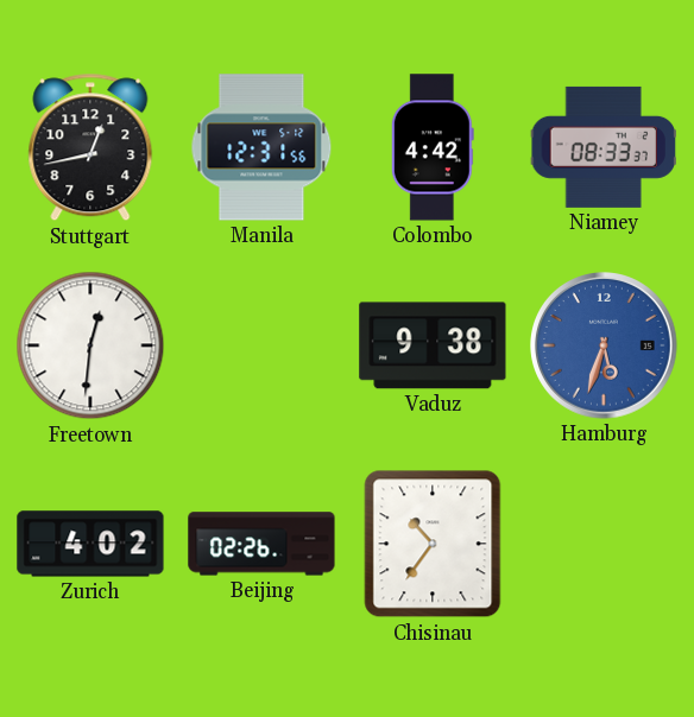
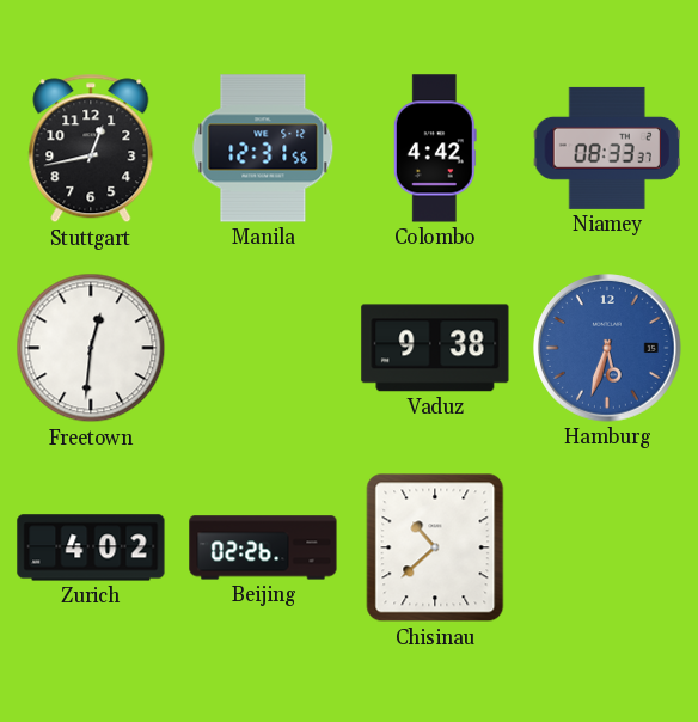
Chisinau: 10:36 -> 10:38
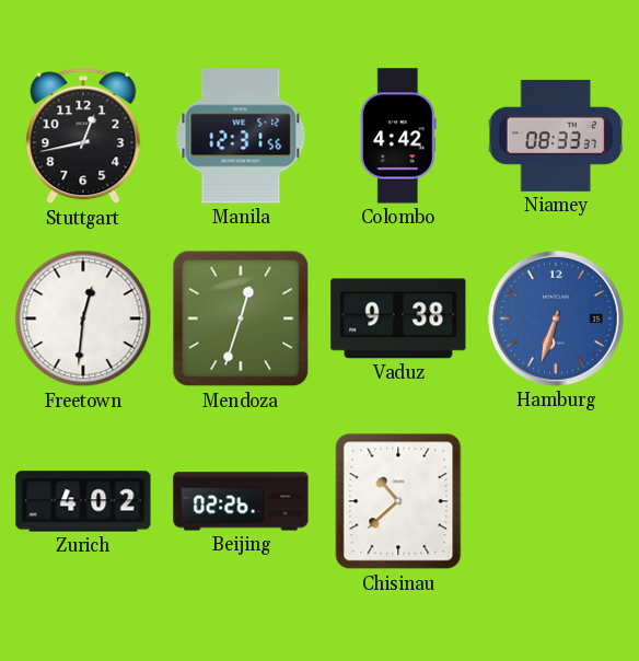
Mendoza: none -> 12:33
Hamburg: 5:33 -> 6:33
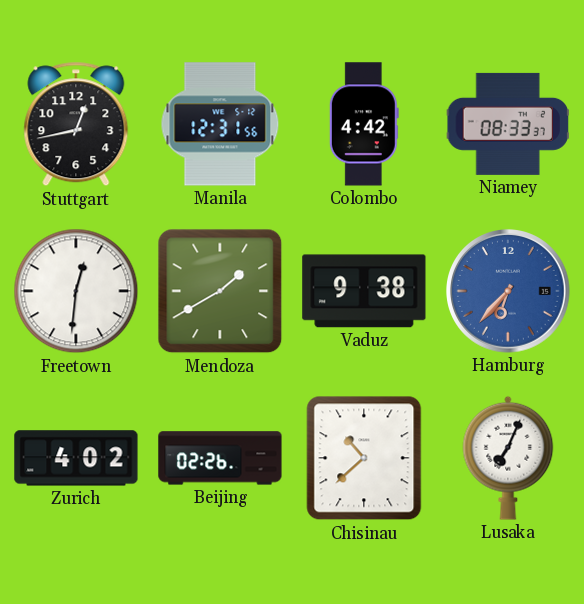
Mendoza: 12:33 -> 1:40
Hamburg: 6:33 -> 6:37
Lusaka: none -> 7:04
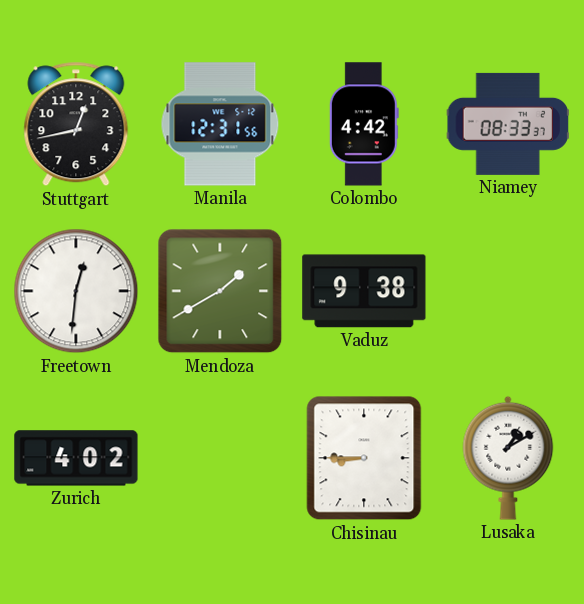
Hamburg: 6:37 -> none
Beijing: 02:26 -> none
Chisinau: 10:38 -> 8:45
Lusaka: 7:04 -> 1:10
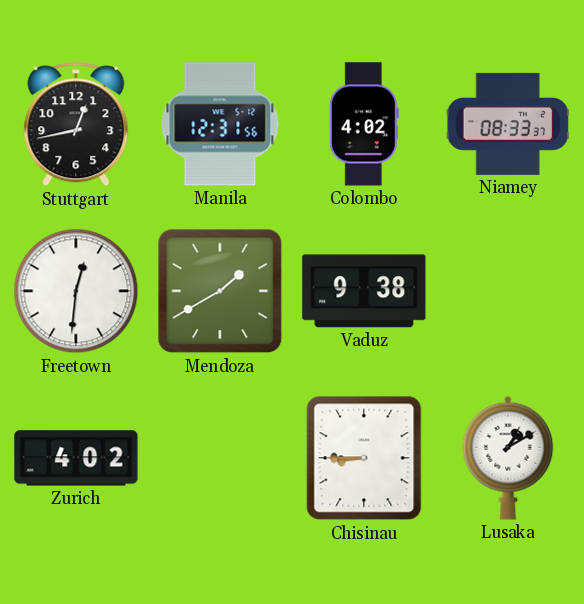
Colombo: 4:42 -> 4:02
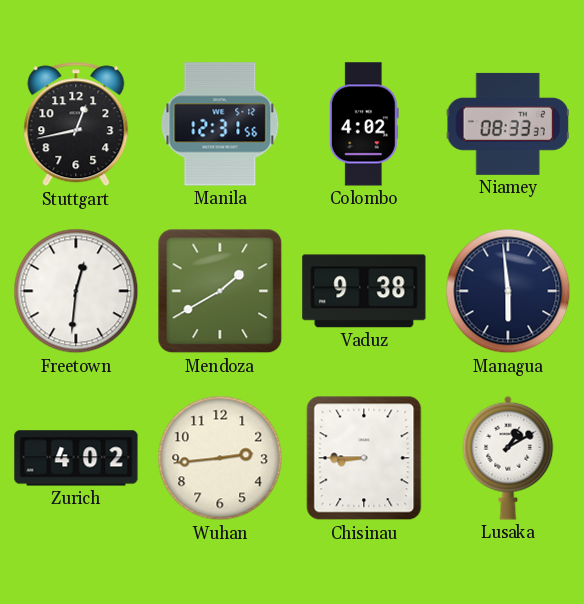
Managua: none -> 5:59
Wuhan: none -> 2:44
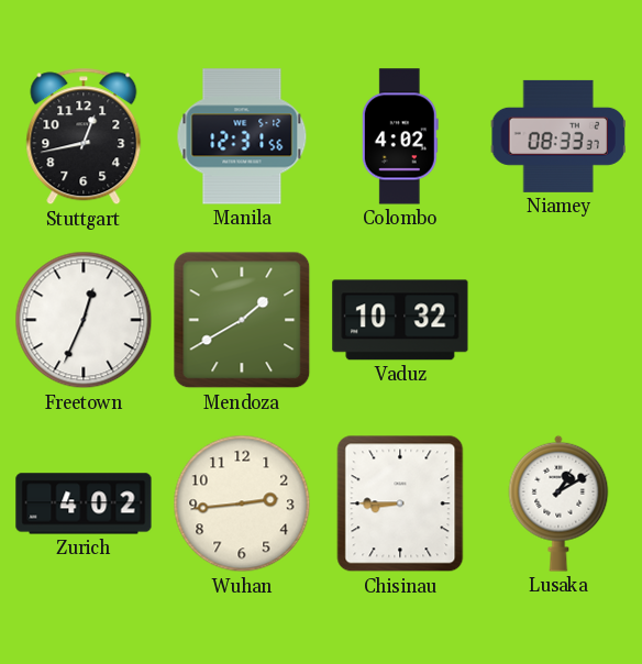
Freetown: 12:31 -> 12:34
Vaduz: 9:38 -> 10:32
Managua: 5:59 -> none
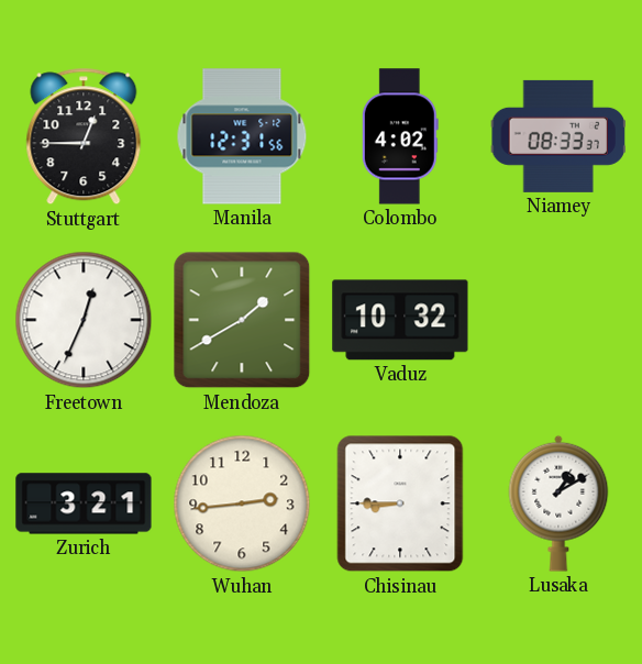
Stuttgart: 12:43 -> 12:45
Zurich: 4:02 -> 3:21
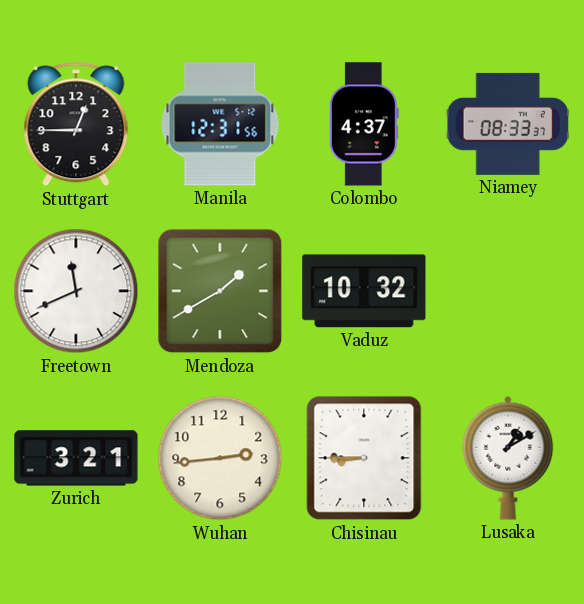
Colombo: 4:02 -> 4:37
Freetown: 12:34 -> 11:41
